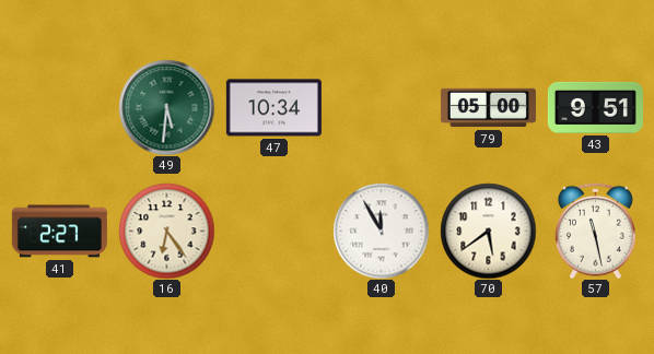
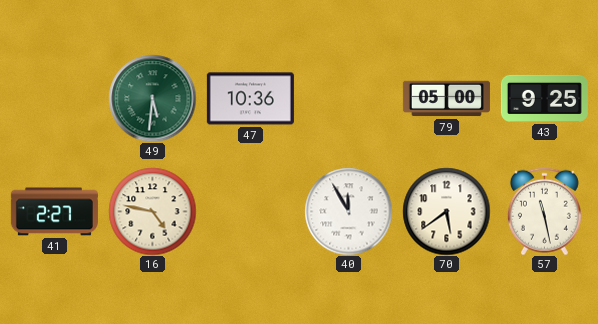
47: 10:34 -> 10:36
43: 9:51 -> 9:25
16: 6:24 -> 4:47
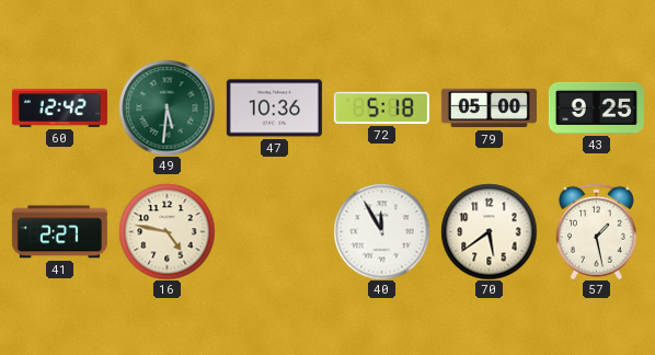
60: none -> 12:42
72: none -> 5:18
57: 11:28 -> 1:28
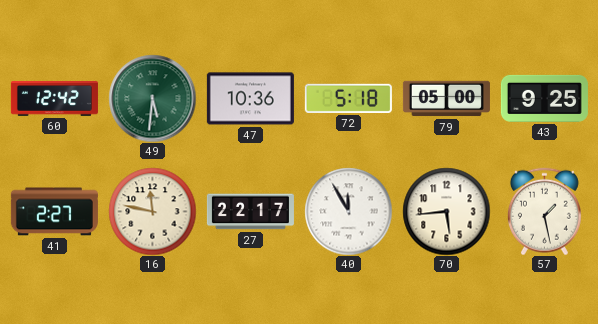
16: 4:47 -> 11:47
27: none -> 22:17
70: 5:39 -> 5:44
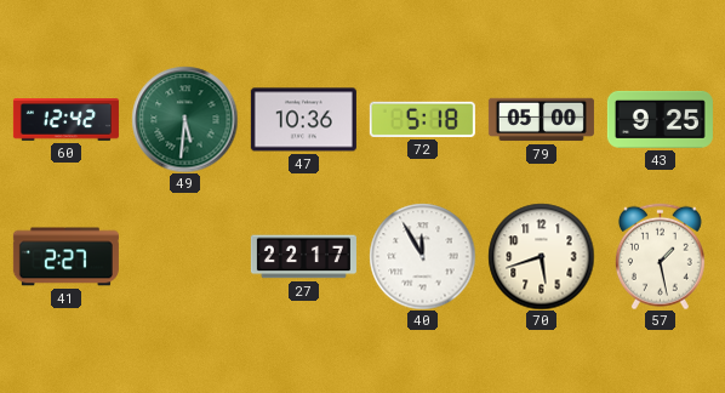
16: 11:47 -> none
70: 5:44 -> 5:42
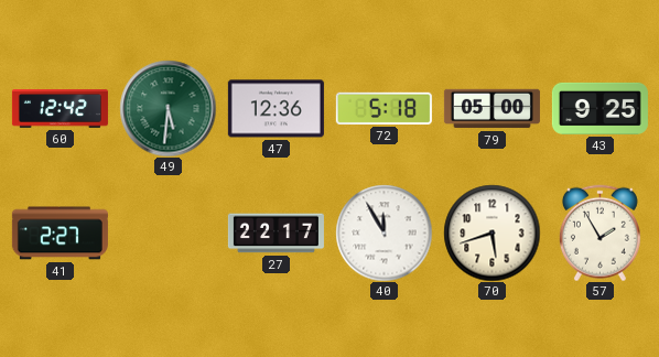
47: 10:36 -> 12:36
57: 1:28 -> 1:55
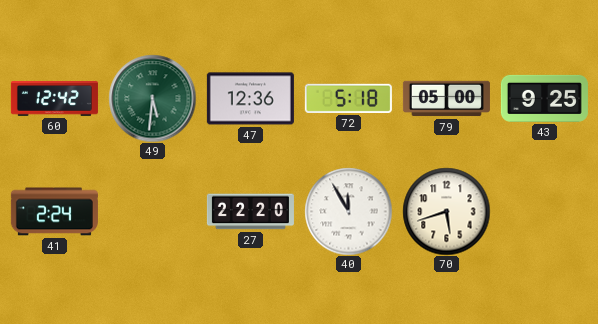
41: 2:27 -> 2:24
27: 22:17 -> 22:20
57: 1:55 -> none
